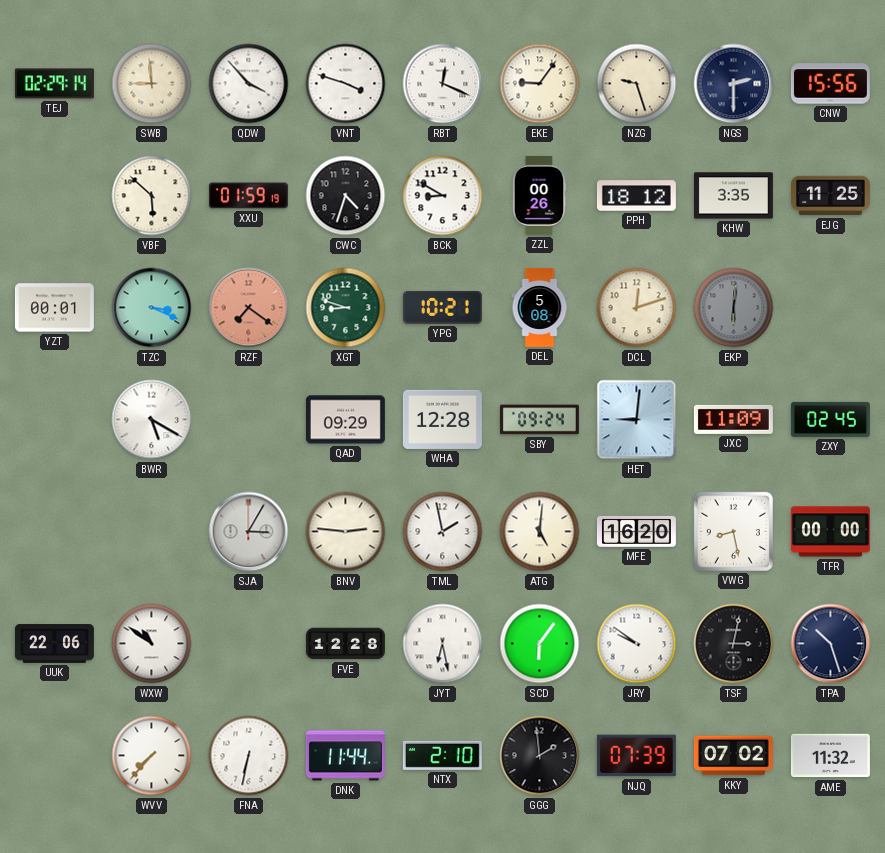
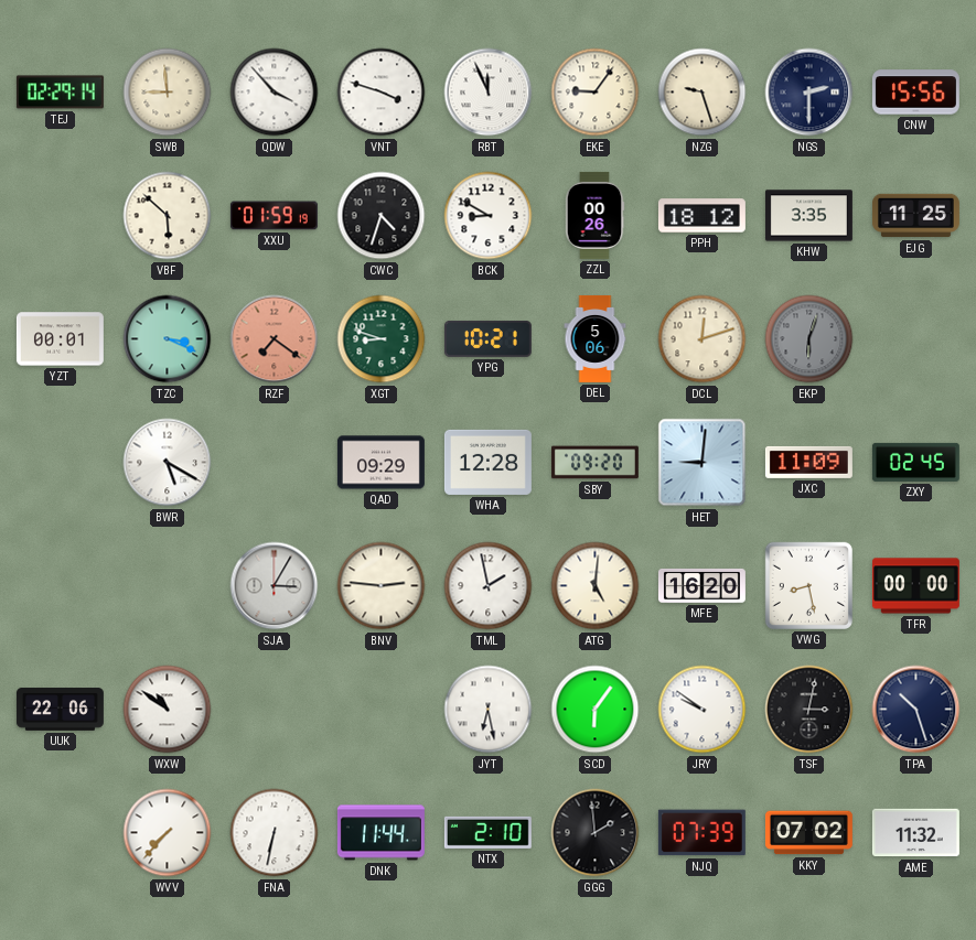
RBT: 12:19 -> 11:56
DEL: 5:08 -> 5:06
EKP: 6:01 -> 6:03
SBY: 09:24 -> 09:20
FVE: 12:28 -> none
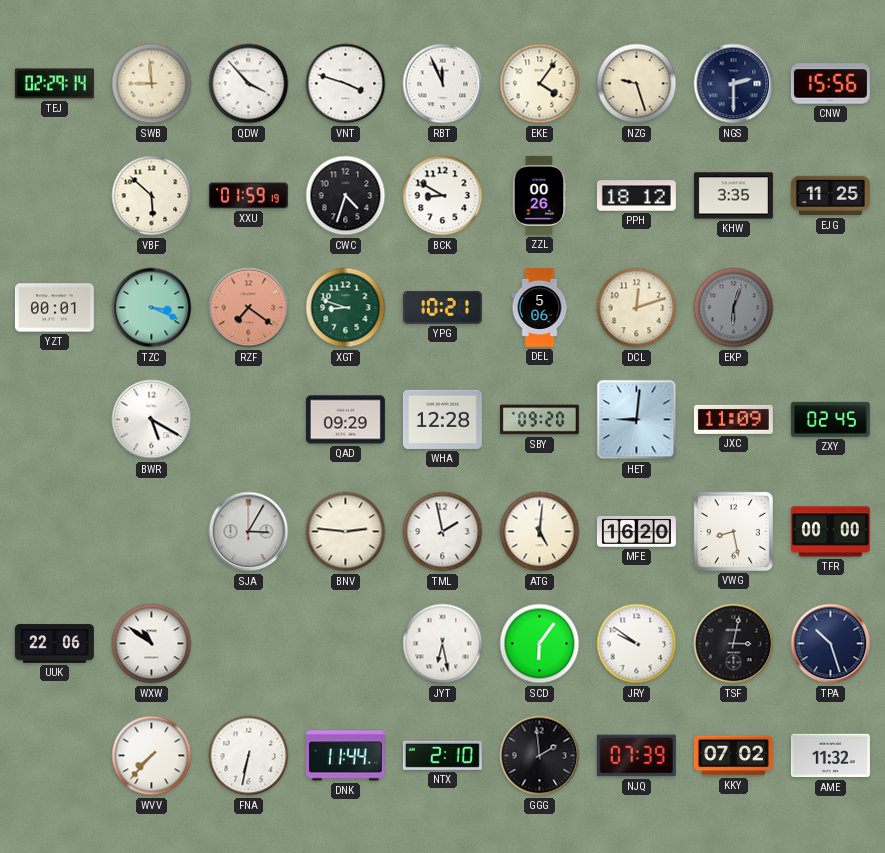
EKE: 9:06 -> 4:06
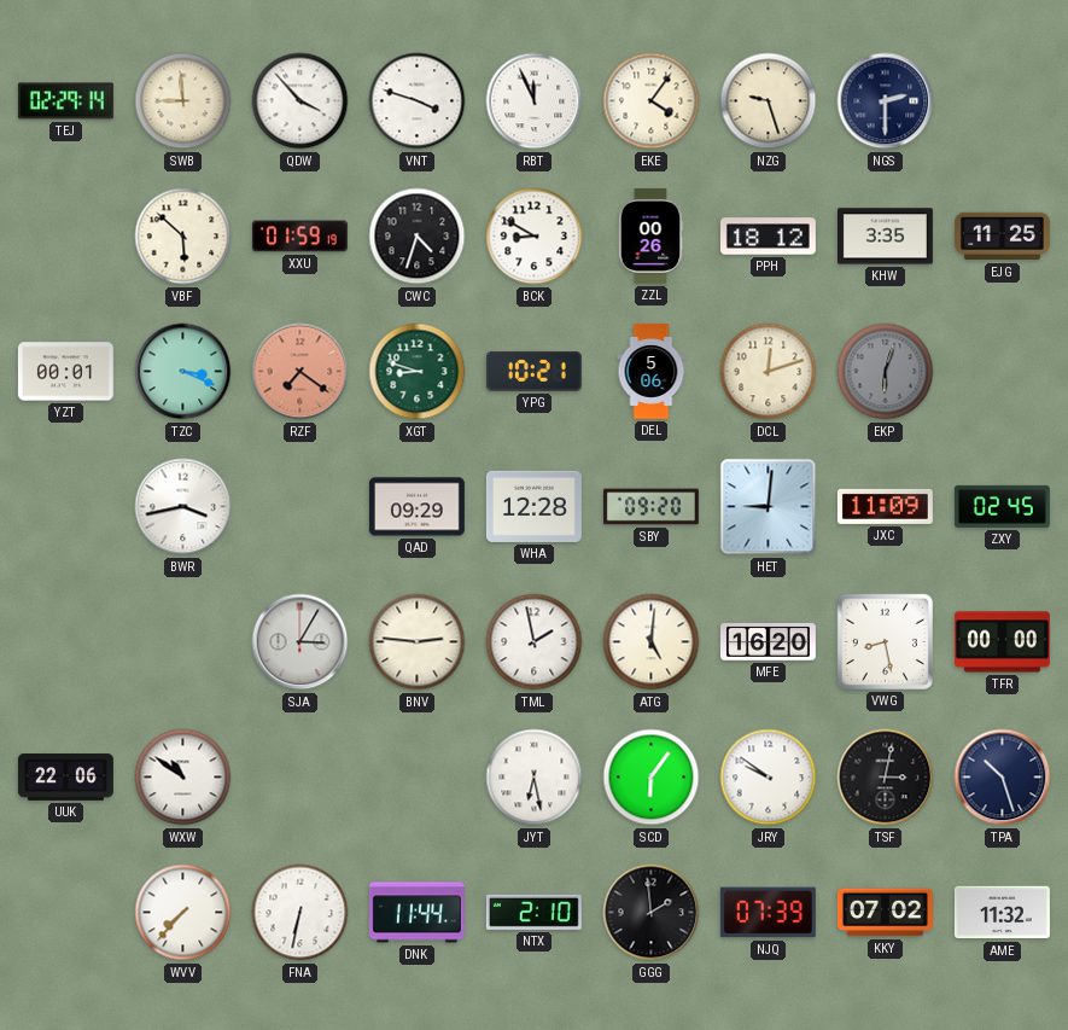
CNW: 15:56 -> none
BWR: 5:20 -> 3:43
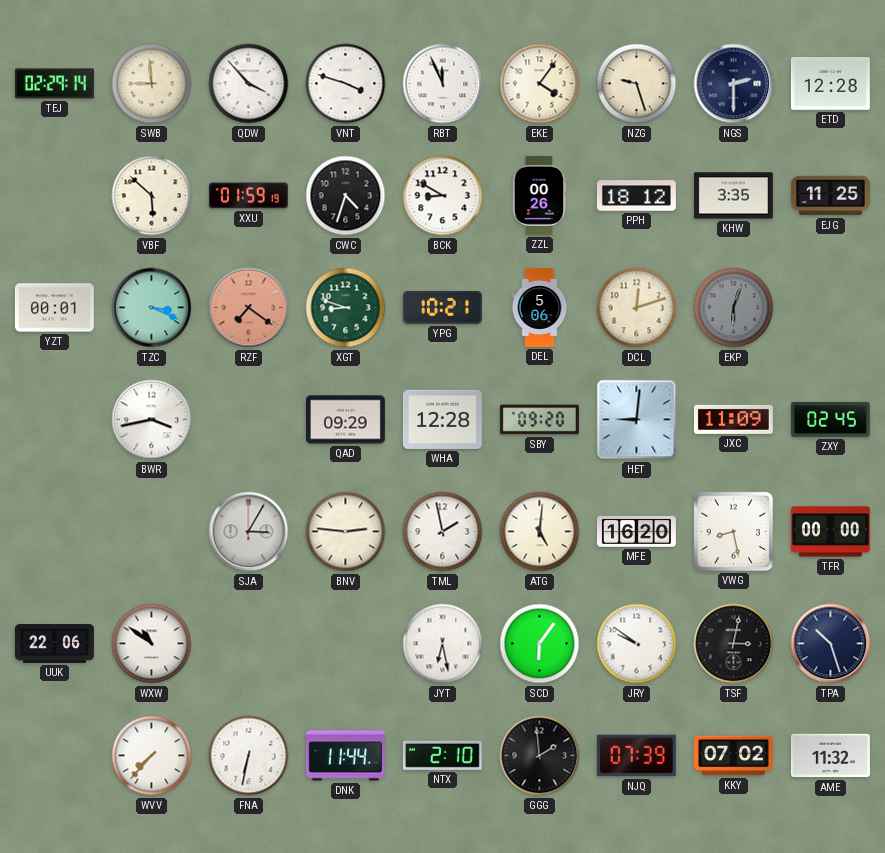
ETD: none -> 12:28
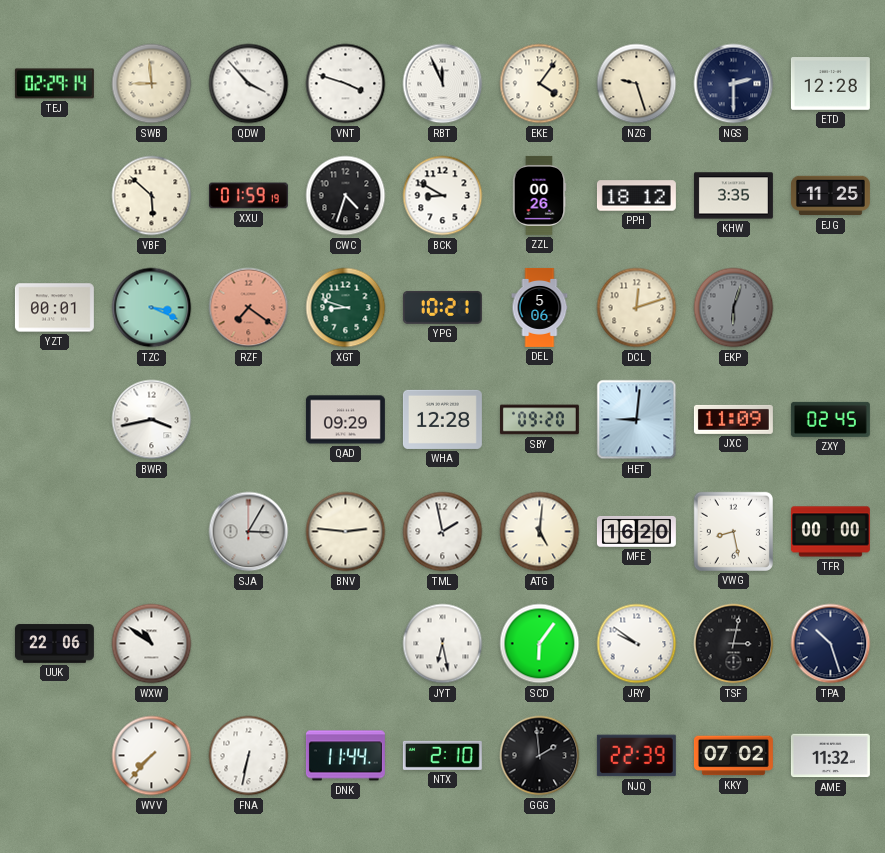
NJQ: 07:39 -> 22:39
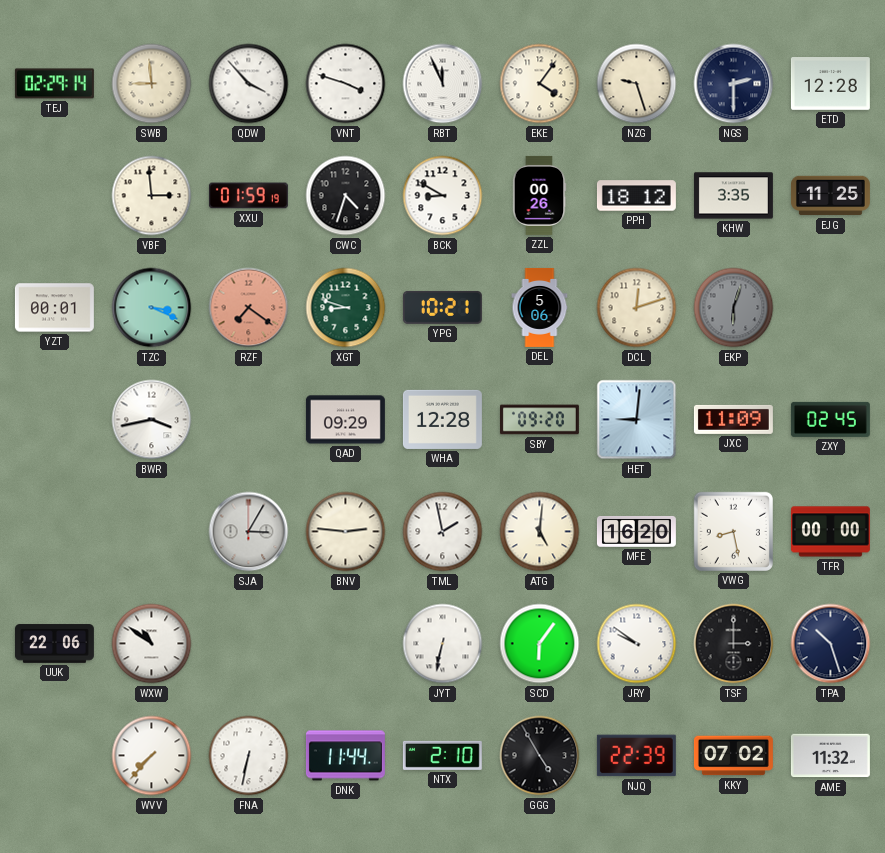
VBF: 5:52 -> 2:59
JYT: 6:28 -> 6:32
TSF: 3:02 -> 3:00
GGG: 1:59 -> 4:55
